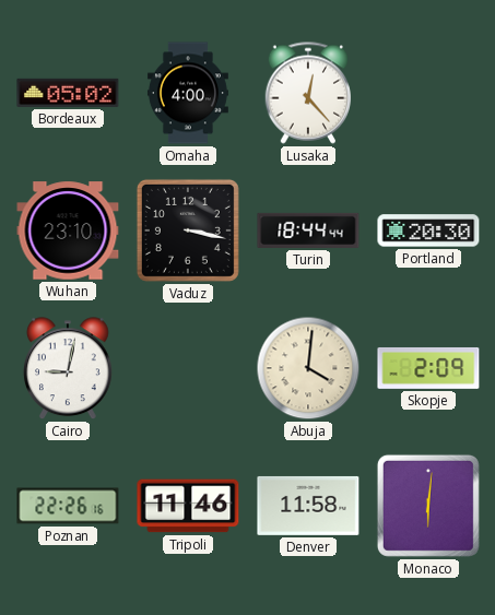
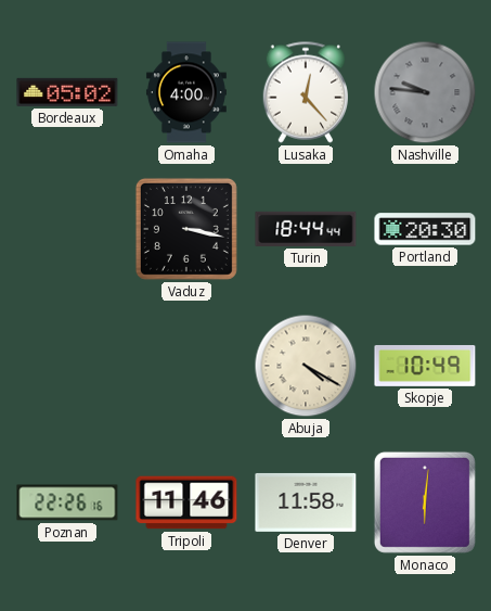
Nashville: none -> 9:46
Wuhan: 23:10 -> none
Cairo: 9:02 -> none
Abuja: 4:01 -> 4:20
Skopje: 2:09 -> 10:49
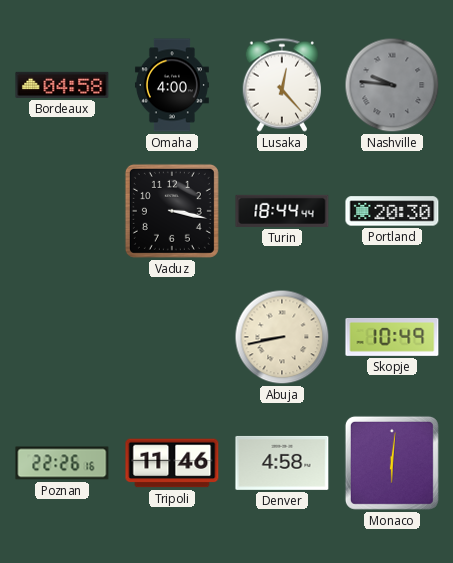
Bordeaux: 05:02 -> 04:58
Abuja: 4:20 -> 8:43
Denver: 11:58 -> 4:58
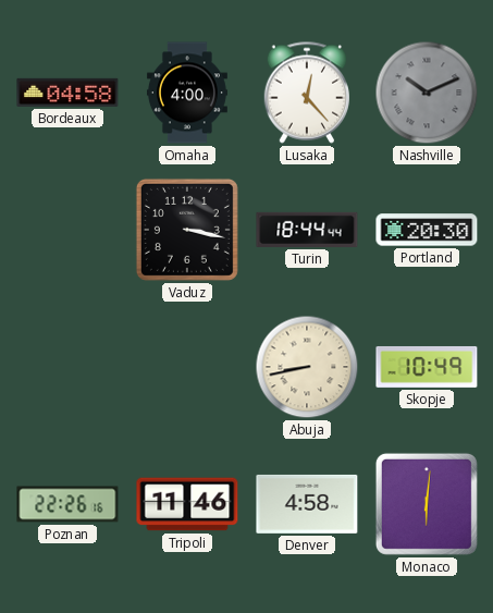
Nashville: 9:46 -> 10:11
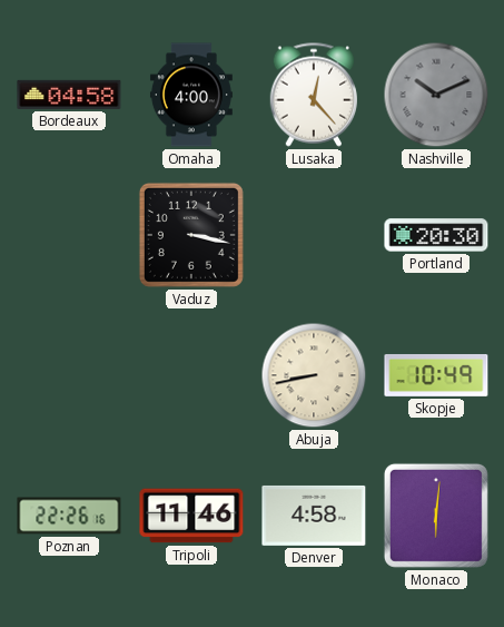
Turin: 18:44 -> none
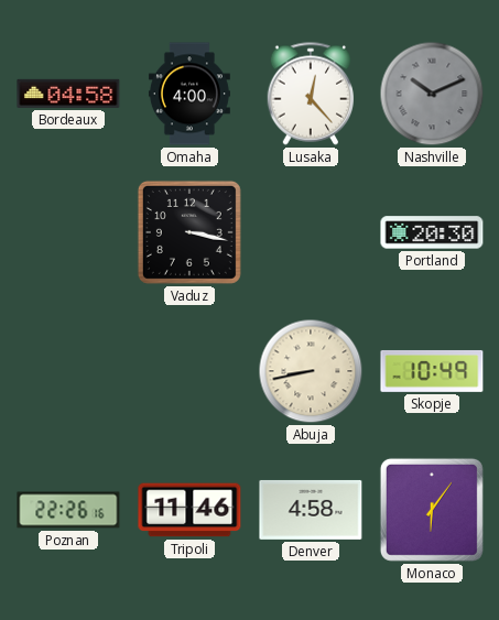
Monaco: 6:01 -> 6:06
